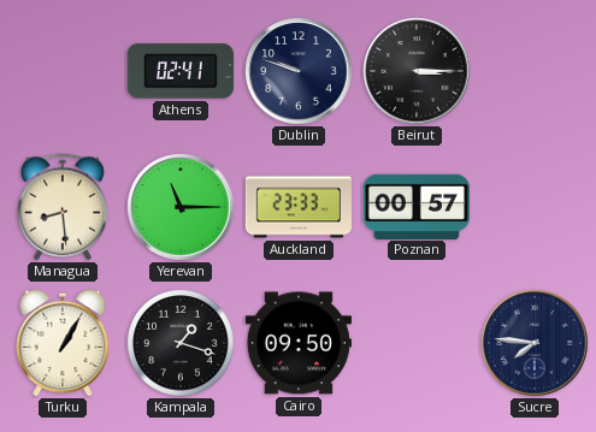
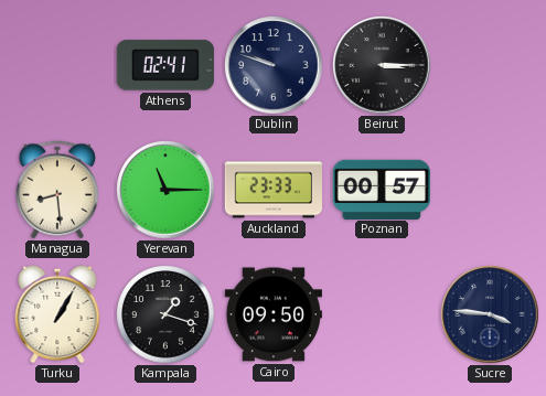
Sucre: 7:46 -> 3:46
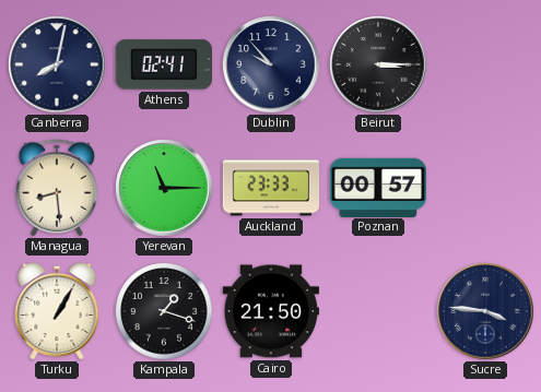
Canberra: none -> 8:02
Dublin: 9:48 -> 9:53
Cairo: 09:50 -> 21:50
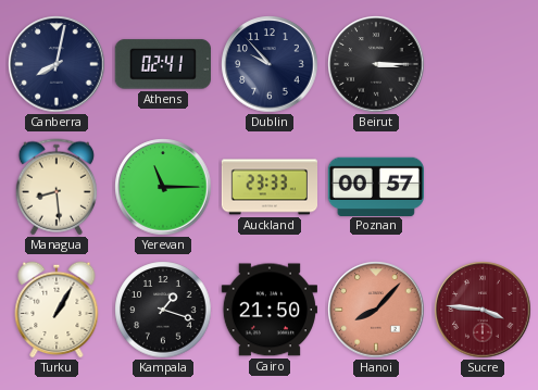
Hanoi: none -> 8:07
Sucre dial: navy -> burgundy
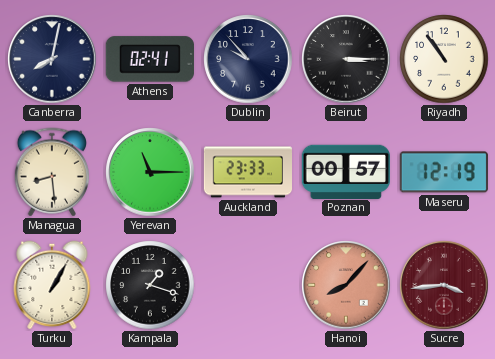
Riyadh: none -> 10:54
Maseru: none -> 12:19
Cairo: 21:50 -> none
Sucre: 3:46 -> 3:44
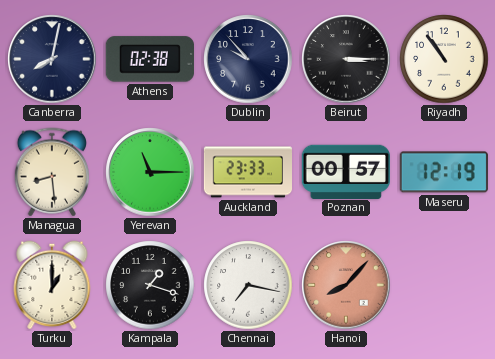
Athens: 02:41 -> 02:38
Turku: 1:05 -> 1:00
Chennai: none -> 7:17
Sucre: 3:44 -> none
